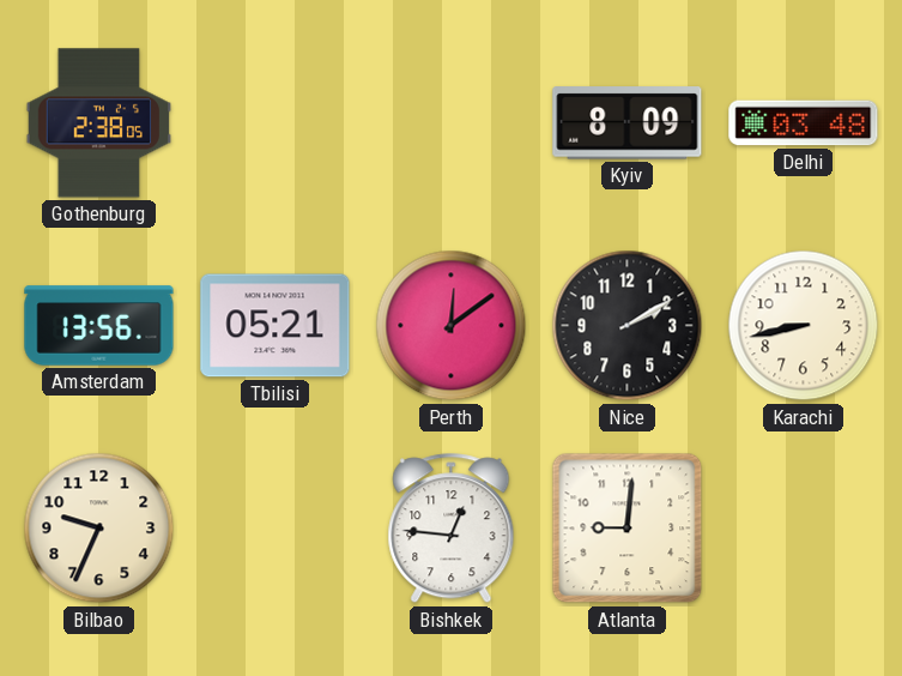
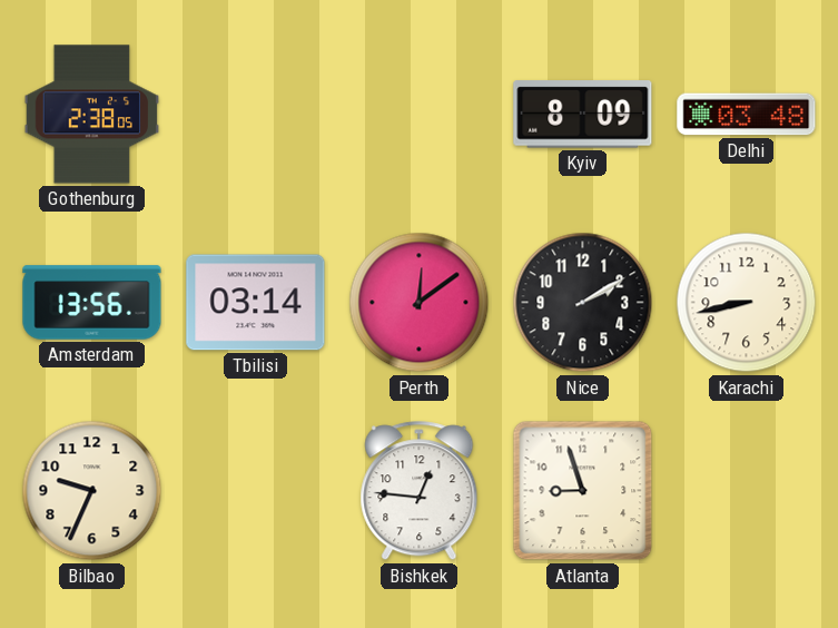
Tbilisi: 05:21 -> 03:14
Atlanta: 9:01 -> 8:57
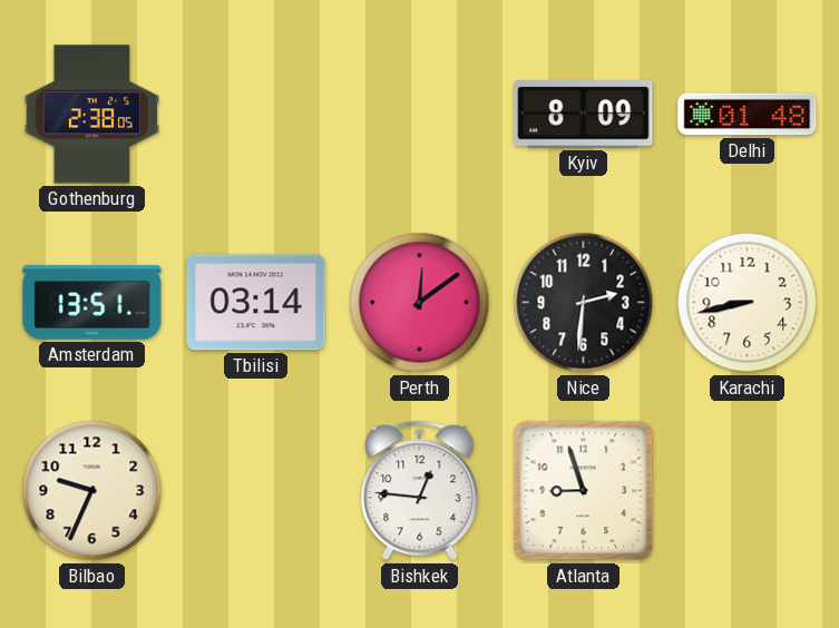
Delhi: 03:48 -> 01:48
Amsterdam: 13:56 -> 13:51
Nice: 2:10 -> 2:31
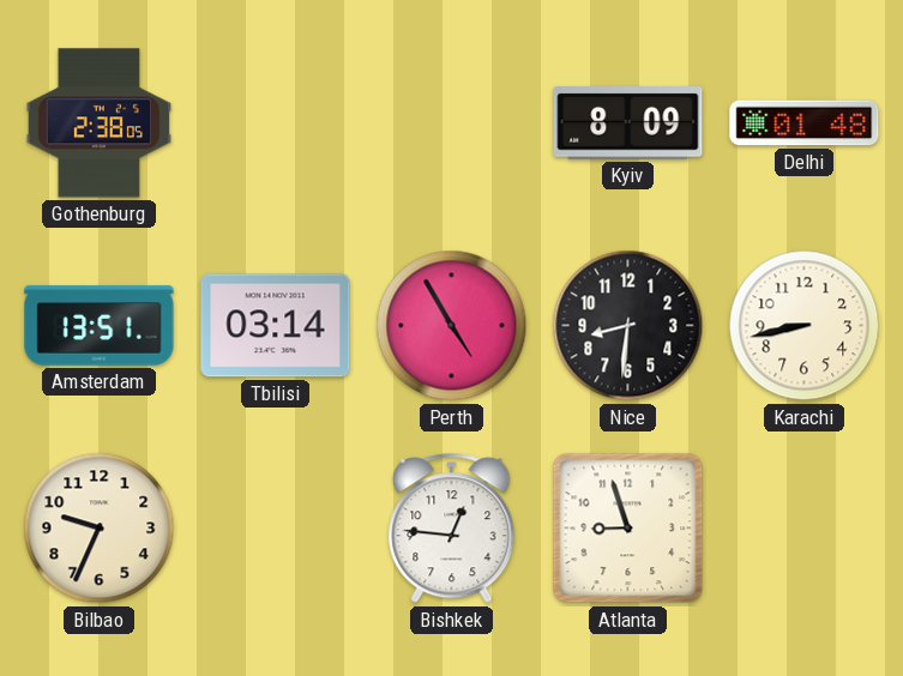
Perth: 12:09 -> 4:55
Nice: 2:31 -> 8:31
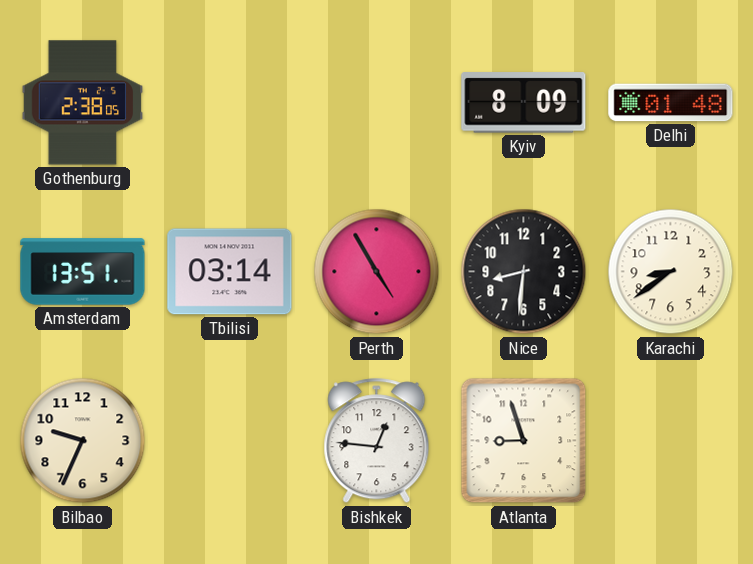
Karachi: 8:43 -> 8:39
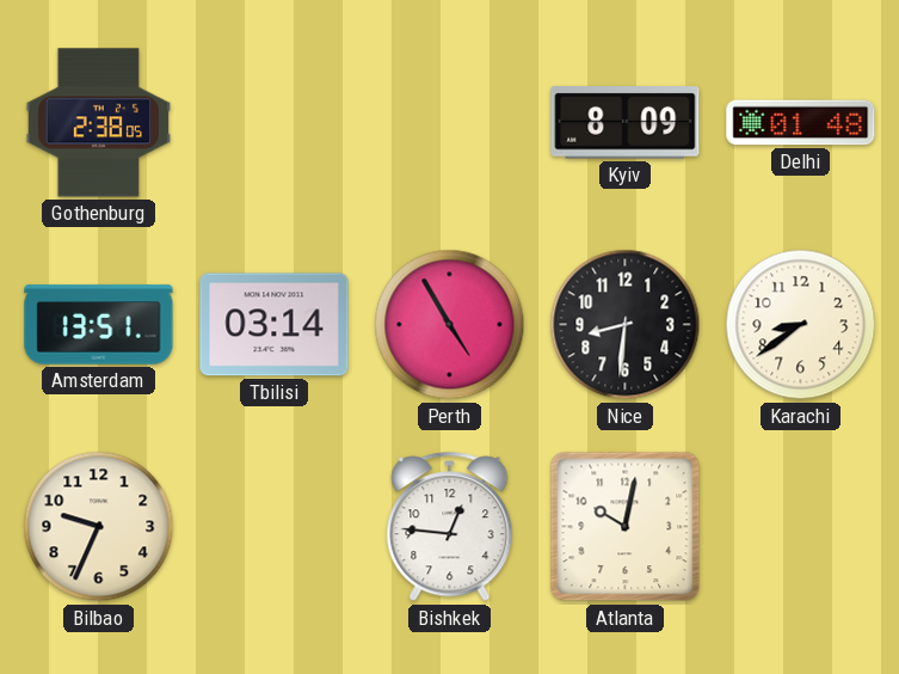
Atlanta: 8:57 -> 10:02
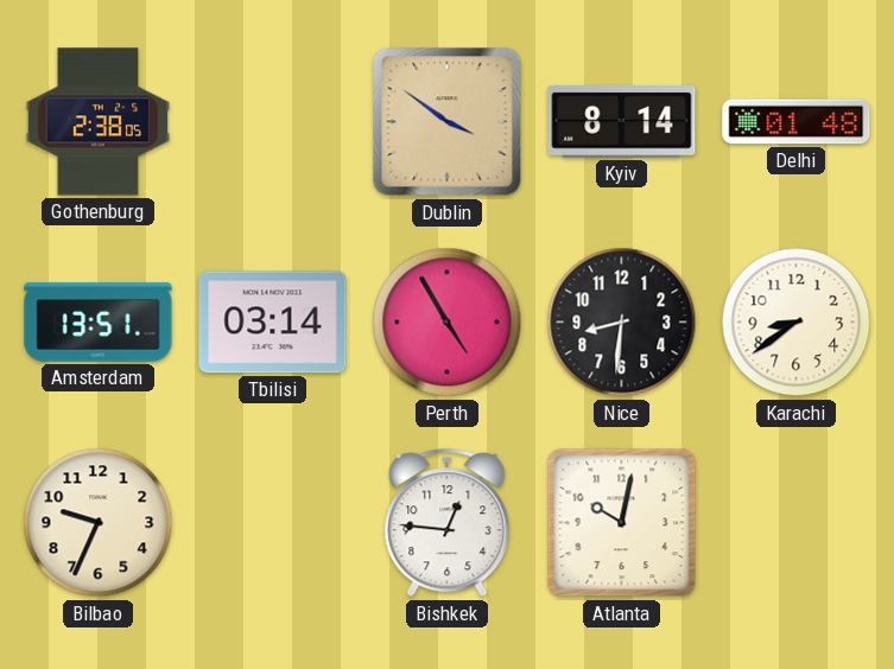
Dublin: none -> 3:51
Kyiv: 8:09 -> 8:14
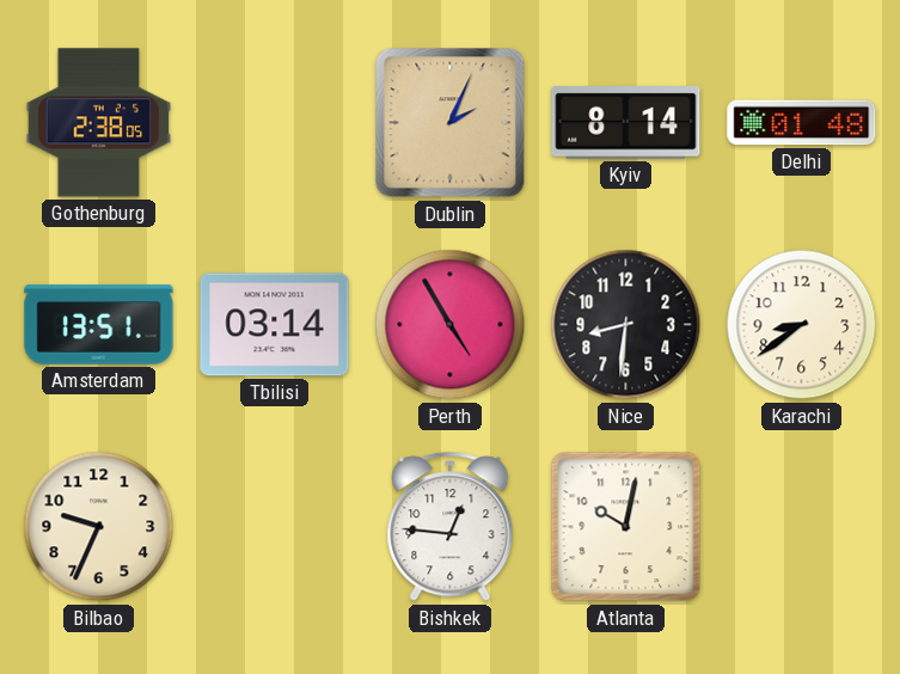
Dublin: 3:51 -> 2:04
